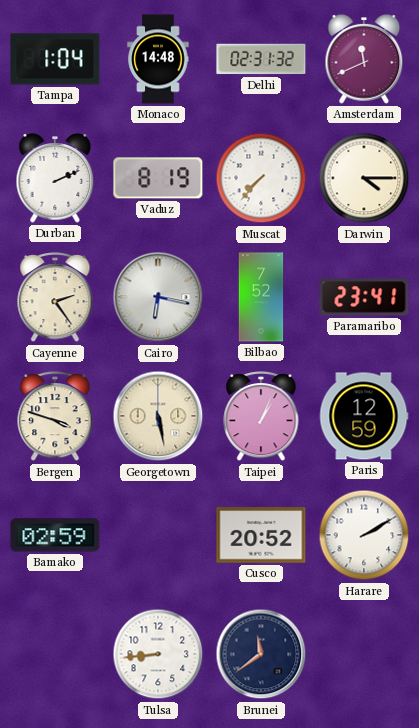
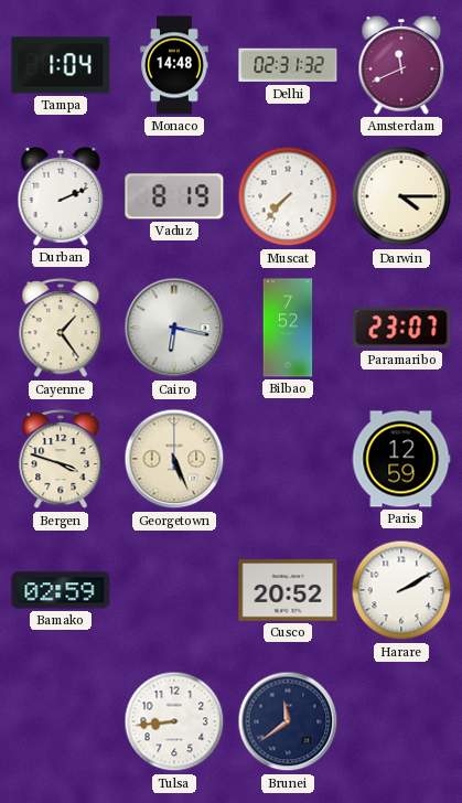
Cayenne: 2:24 -> 1:24
Paramaribo: 23:41 -> 23:07
Georgetown: 5:28 -> 5:26
Taipei: 1:04 -> none
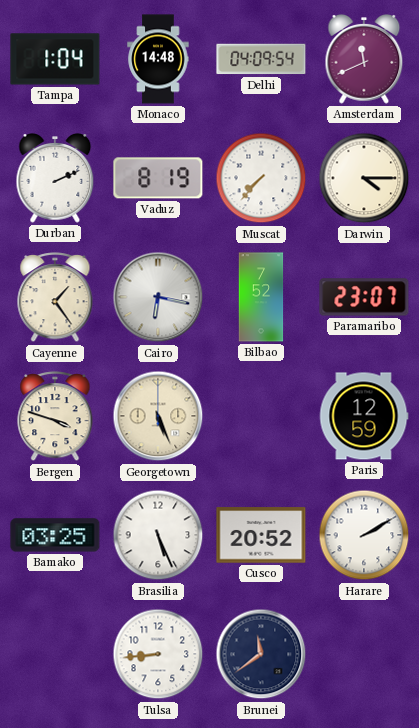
Delhi: 02:31 -> 04:09
Bamako: 02:59 -> 03:25
Brasilia: none -> 5:26
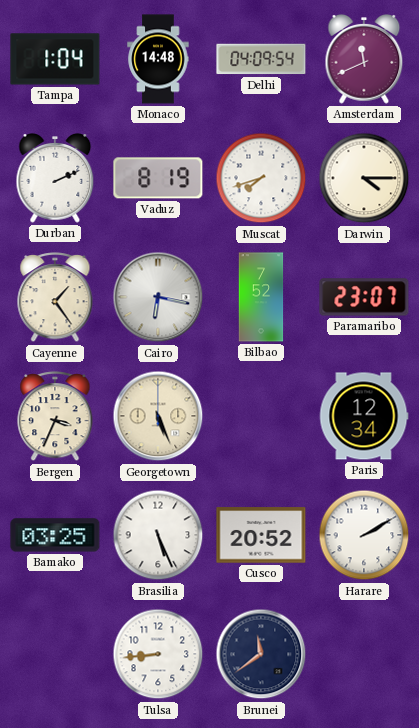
Muscat: 7:37 -> 7:42
Bergen: 3:48 -> 3:34
Paris: 12:59 -> 12:34
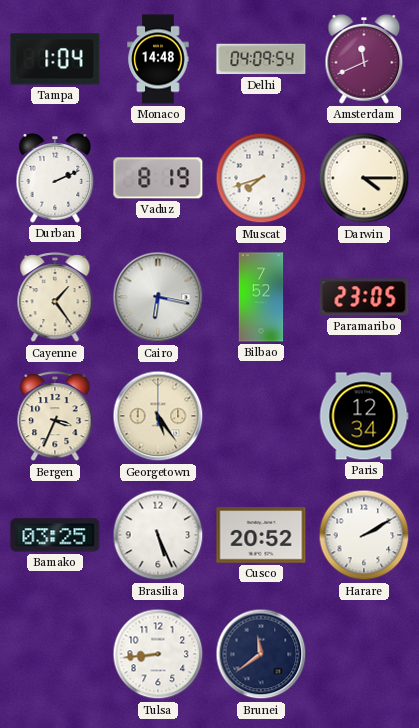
Paramaribo: 23:07 -> 23:05
Georgetown: 5:26 -> 5:24
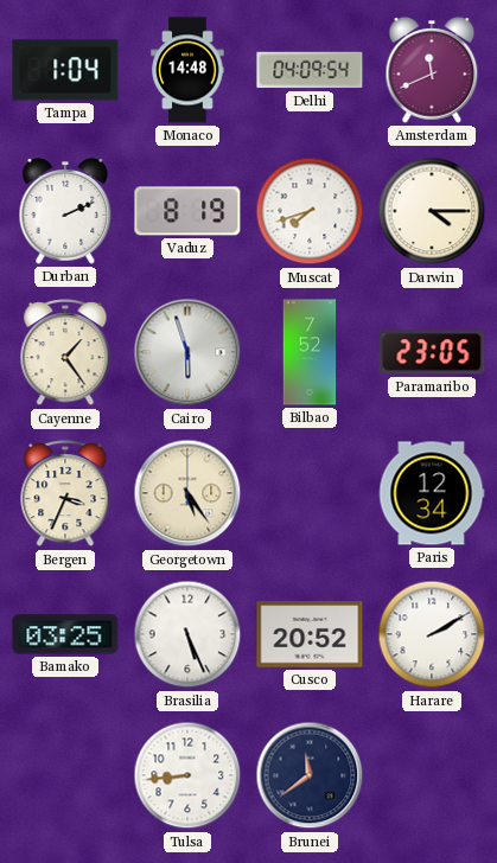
Cairo: 6:17 -> 5:57
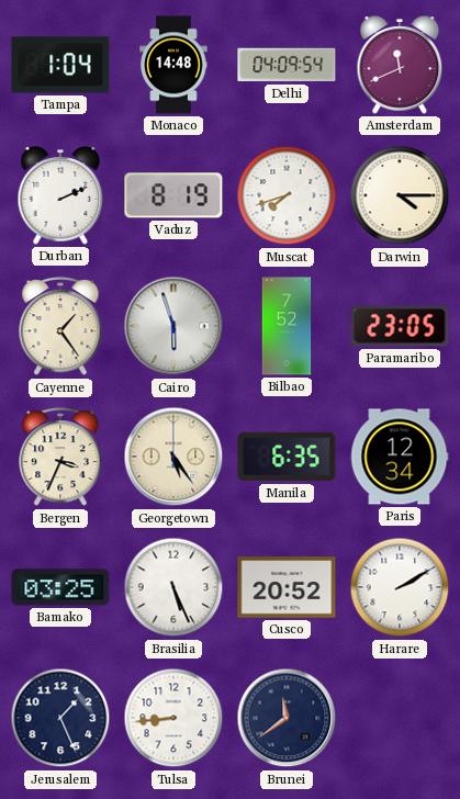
Manila: none -> 6:35
Jerusalem: none -> 1:26
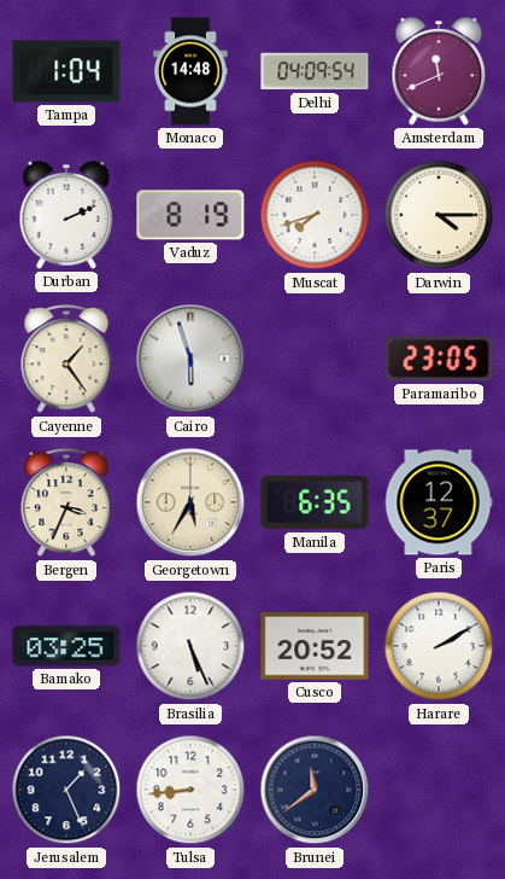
Bilbao: 7:52 -> none
Georgetown: 5:24 -> 5:35
Paris: 12:34 -> 12:37
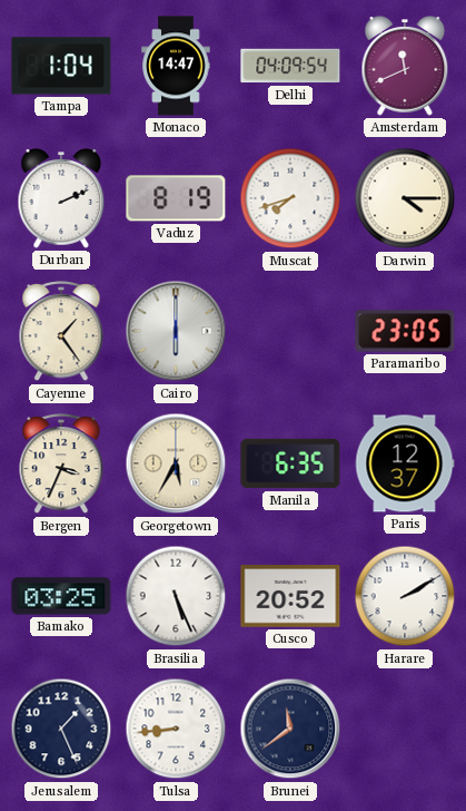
Monaco: 14:48 -> 14:47
Cairo: 5:57 -> 6:00
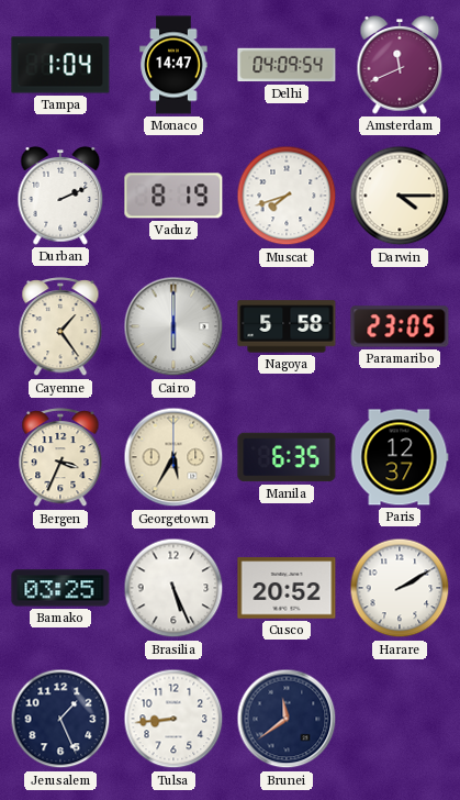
Nagoya: none -> 5:58
